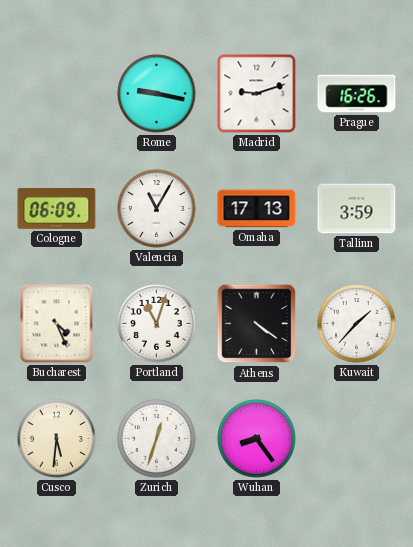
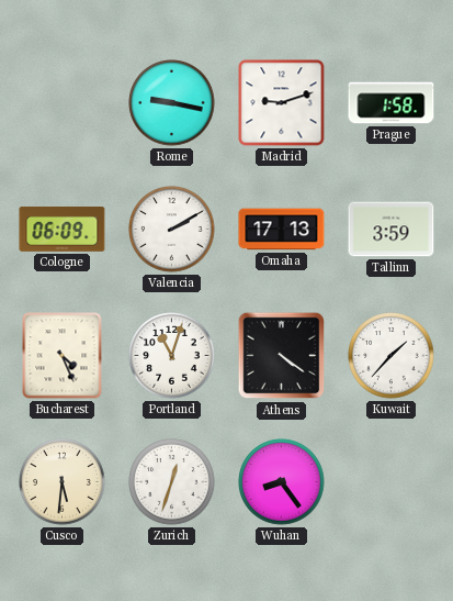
Prague: 16:26 -> 1:58
Valencia: 11:05 -> 2:10
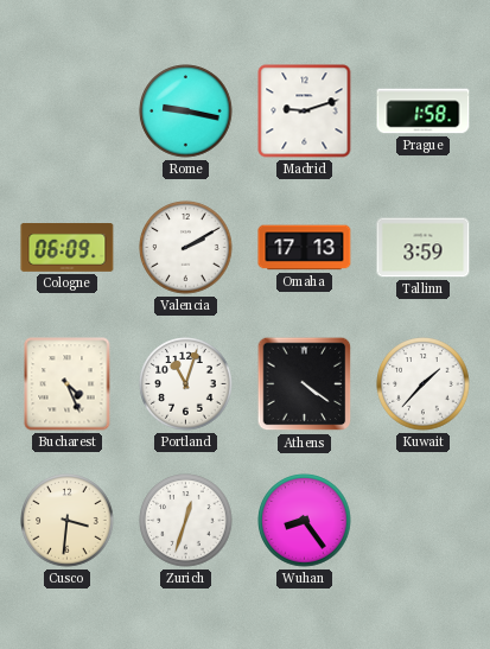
Cusco: 5:31 -> 3:31
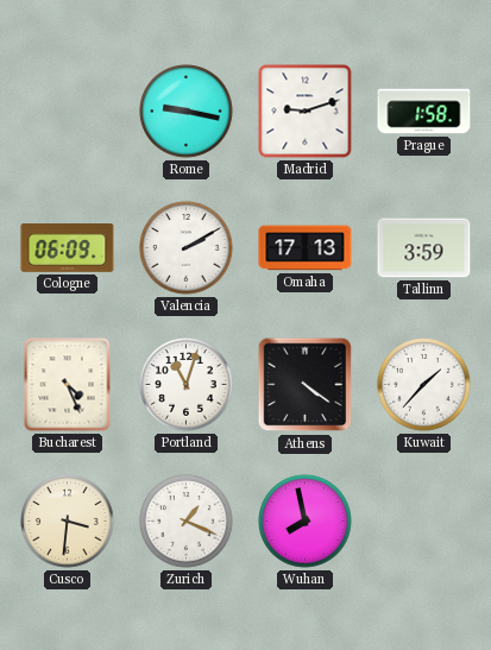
Zurich: 12:33 -> 1:19
Wuhan: 8:24 -> 7:58
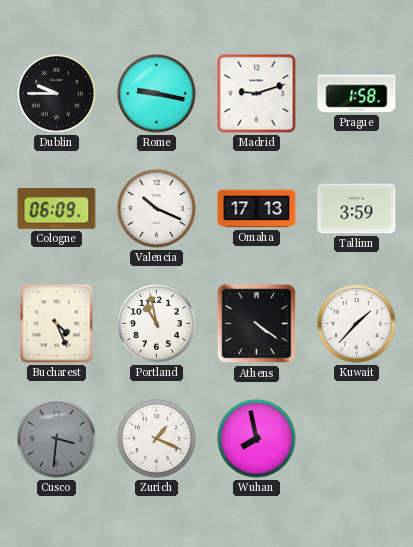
Dublin: none -> 9:45
Valencia: 2:10 -> 10:19
Portland: 11:03 -> 10:58
Cusco dial: cream -> grey
